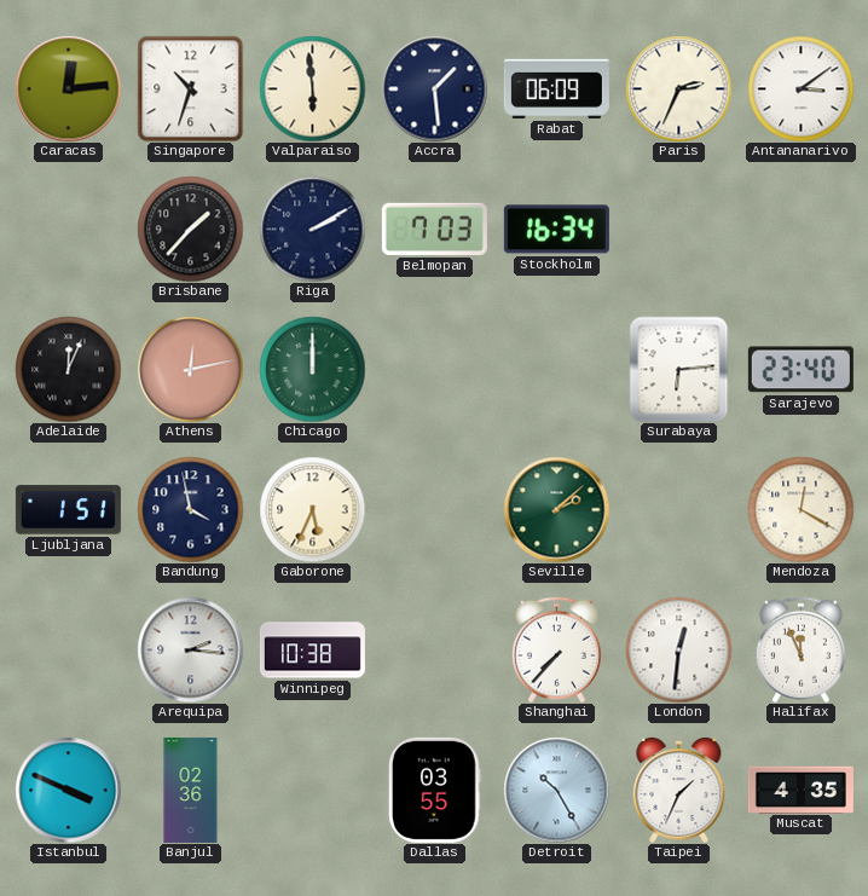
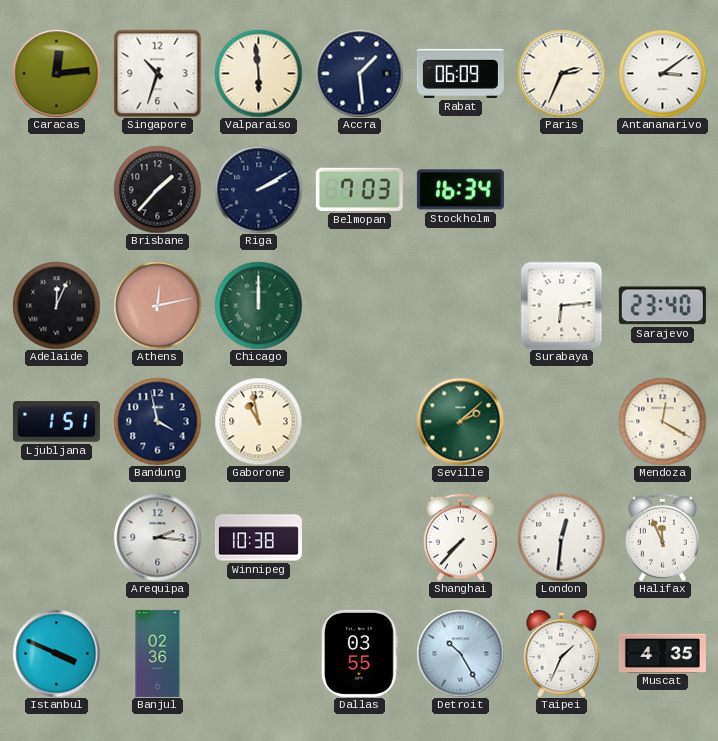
Gaborone: 5:34 -> 10:58
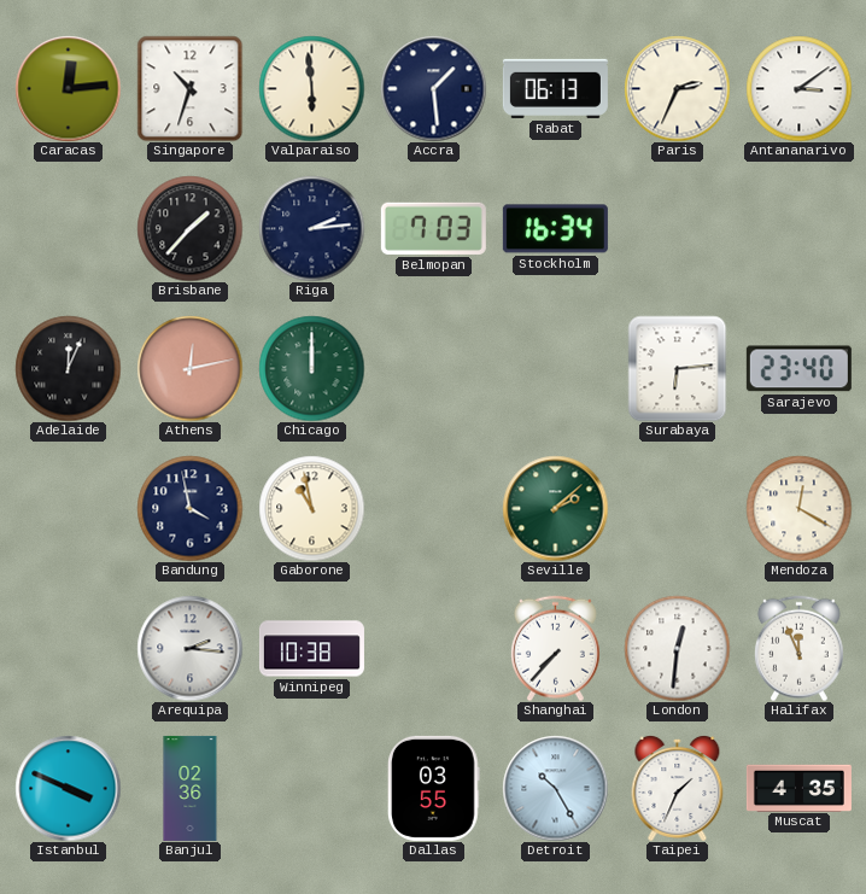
Rabat: 06:09 -> 06:13
Riga: 2:10 -> 2:14
Ljubljana: 1:51 -> none
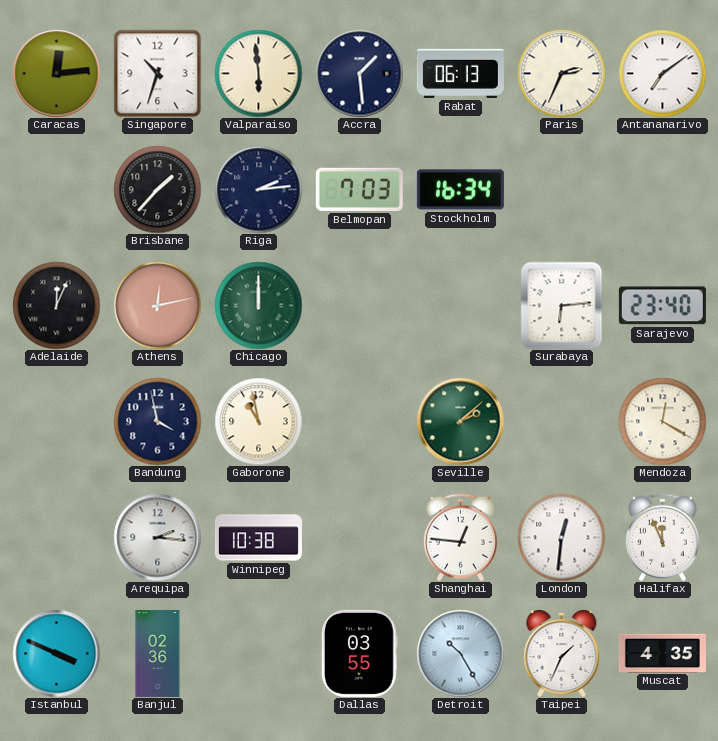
Antananarivo: 3:09 -> 7:09
Shanghai: 7:37 -> 12:46
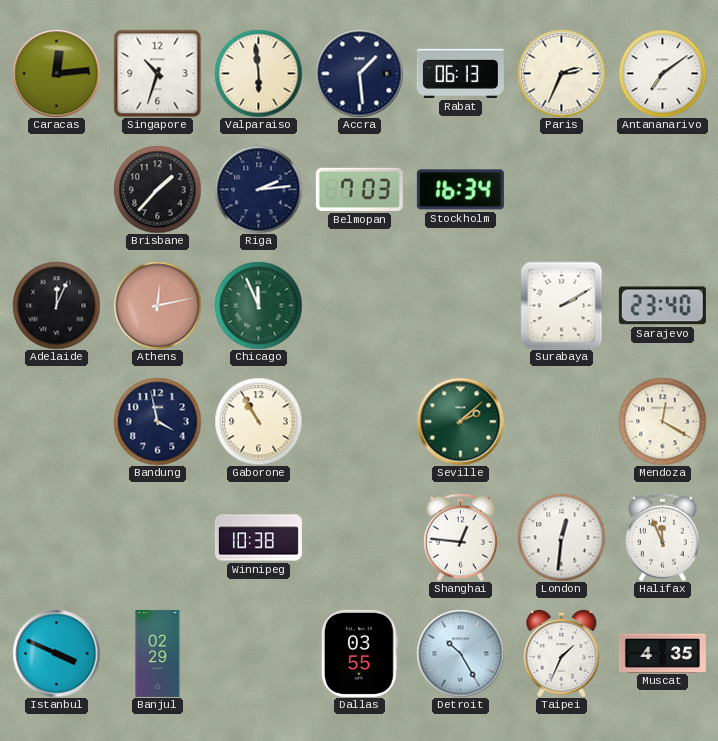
Chicago: 12:00 -> 11:56
Surabaya: 6:14 -> 2:10
Gaborone: 10:58 -> 10:55
Arequipa: 2:16 -> none
Banjul: 02:36 -> 02:29
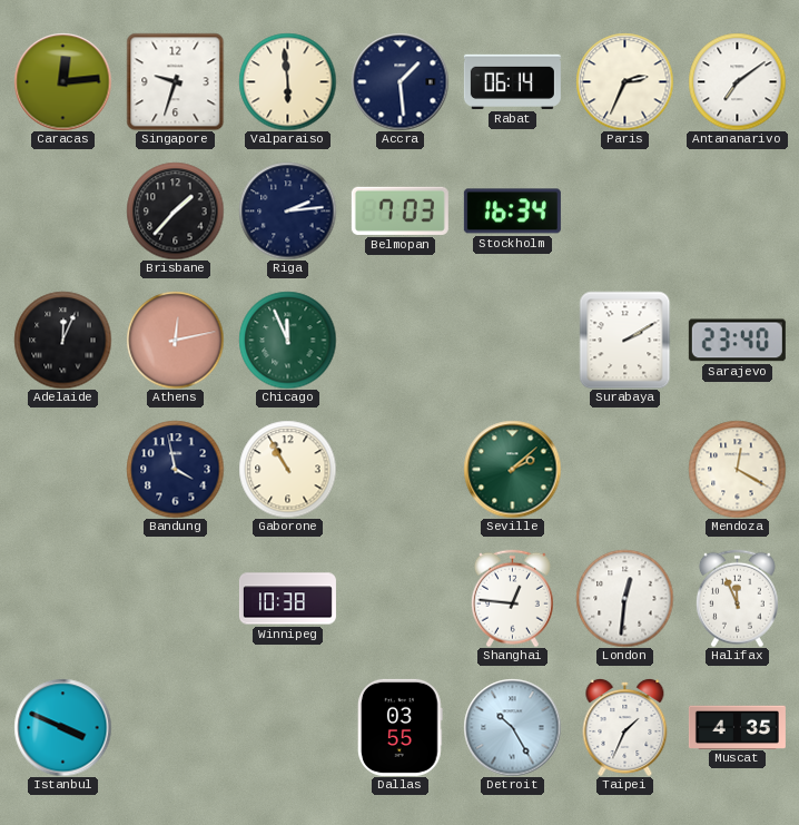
Singapore: 10:33 -> 9:33
Rabat: 06:13 -> 06:14
Banjul: 02:29 -> none
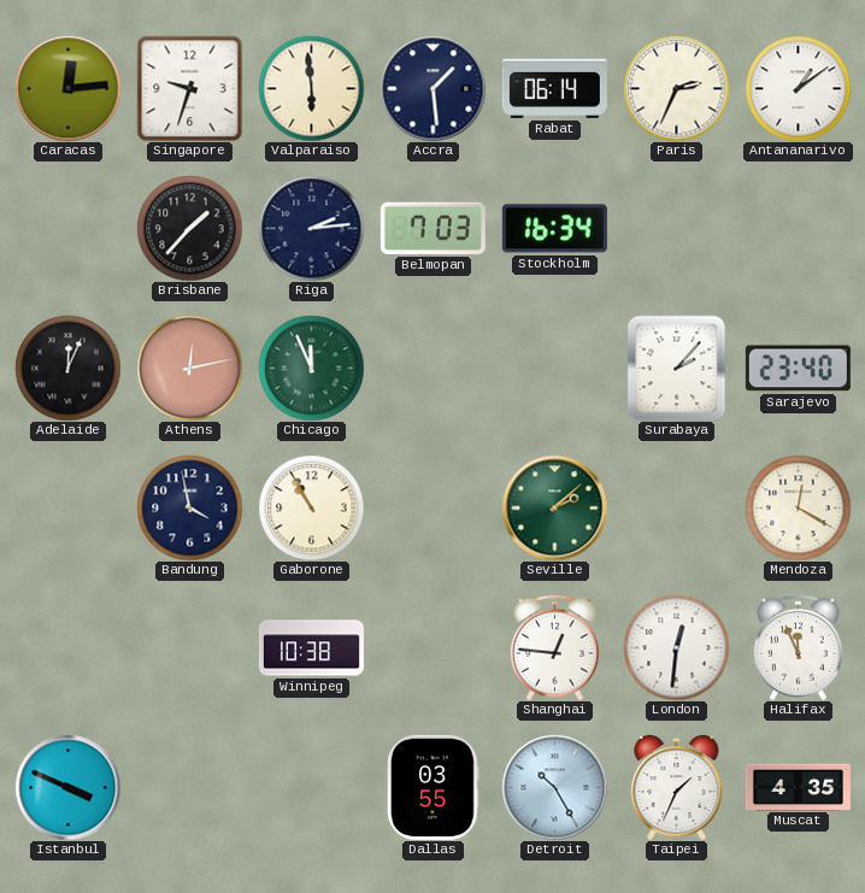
Antananarivo: 7:09 -> 1:09
Surabaya: 2:10 -> 2:07
